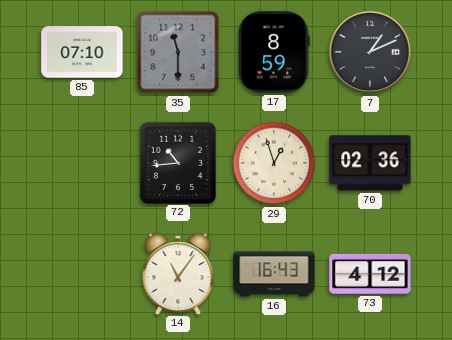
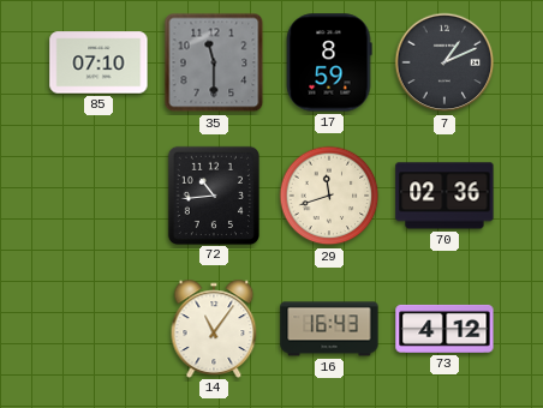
29: 12:57 -> 11:42
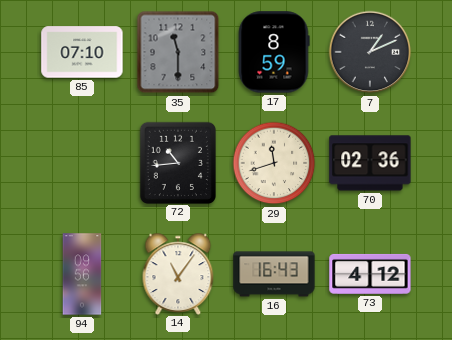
94: none -> 09:56
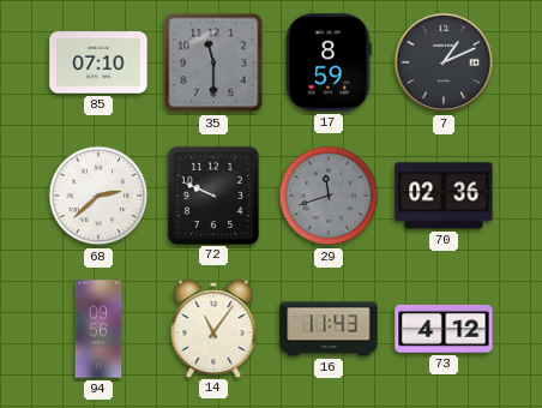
68: none -> 2:38
72: 10:44 -> 9:49
29 dial: cream -> grey
16: 16:43 -> 11:43
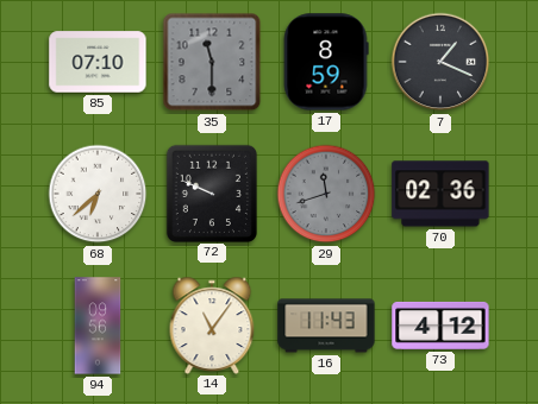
7: 1:11 -> 1:19
68: 2:38 -> 6:38
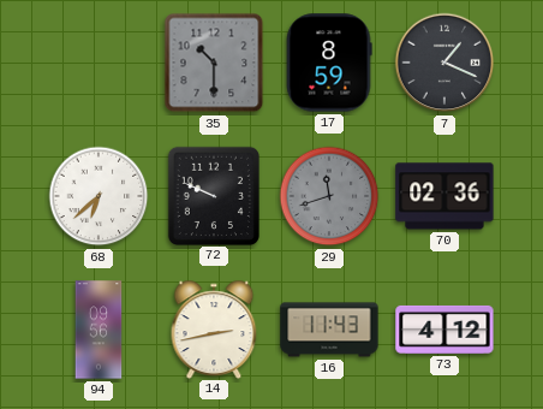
85: 07:10 -> none
35: 11:30 -> 10:30
14: 11:06 -> 2:43
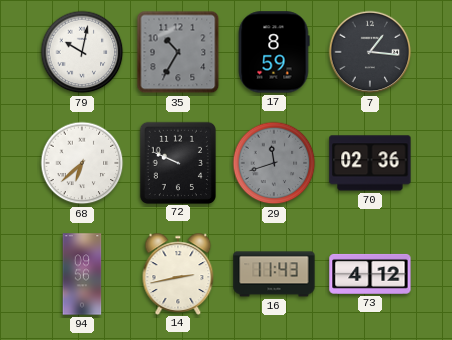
79: none -> 10:02
35: 10:30 -> 10:35
7: 1:19 -> 1:16
